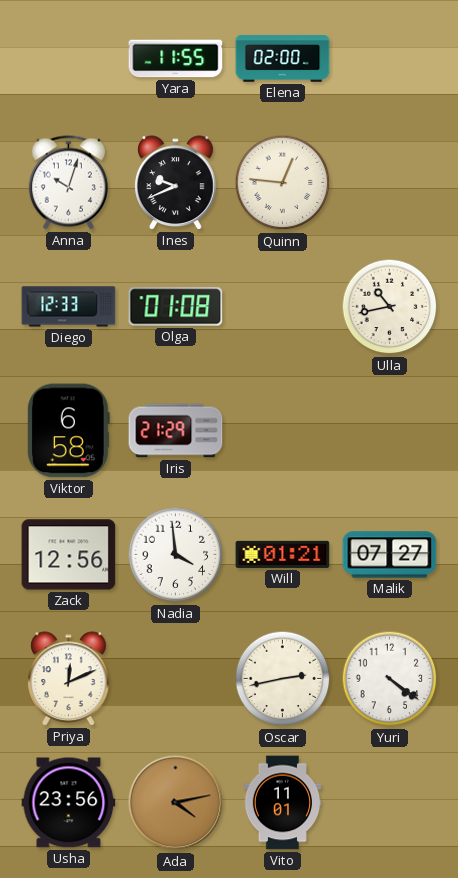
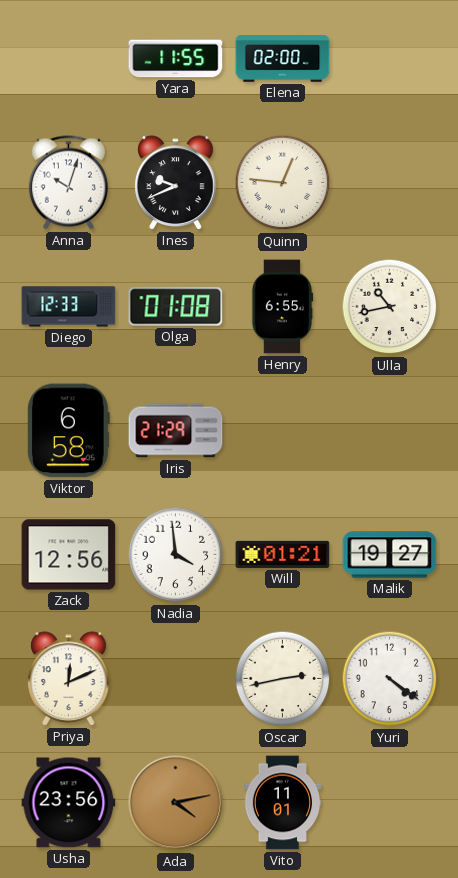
Henry: none -> 6:55
Malik: 07:27 -> 19:27
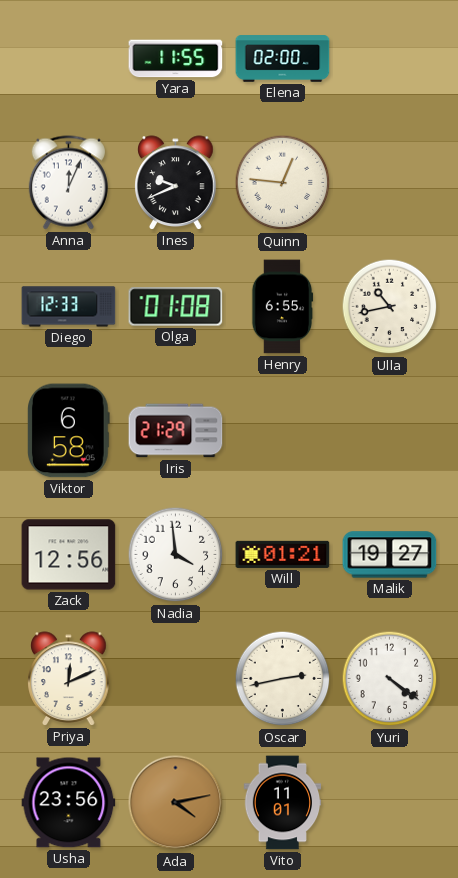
Anna: 10:03 -> 12:04
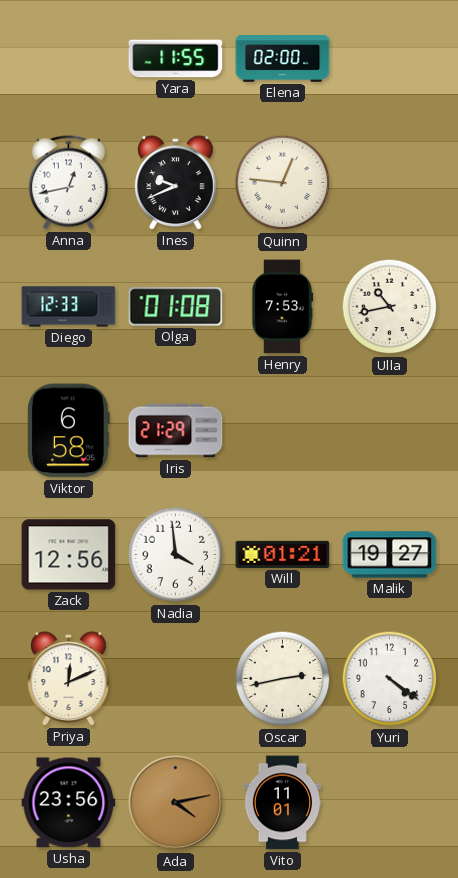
Anna: 12:04 -> 12:43
Henry: 6:55 -> 7:53
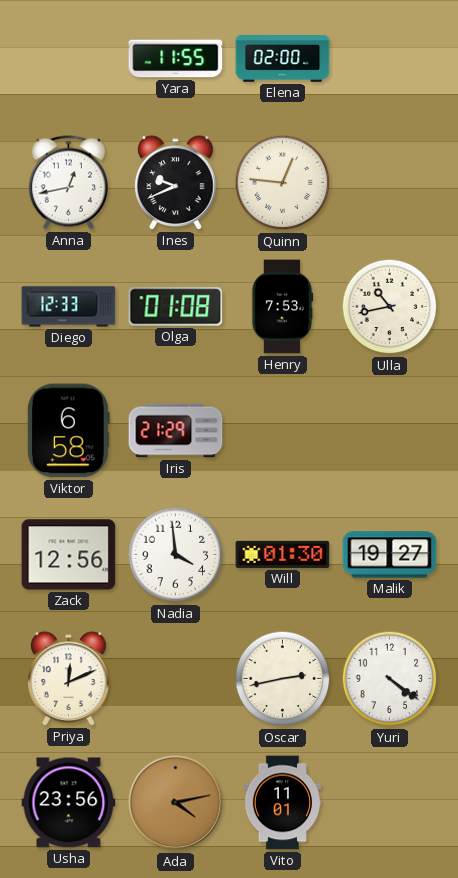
Will: 01:21 -> 01:30
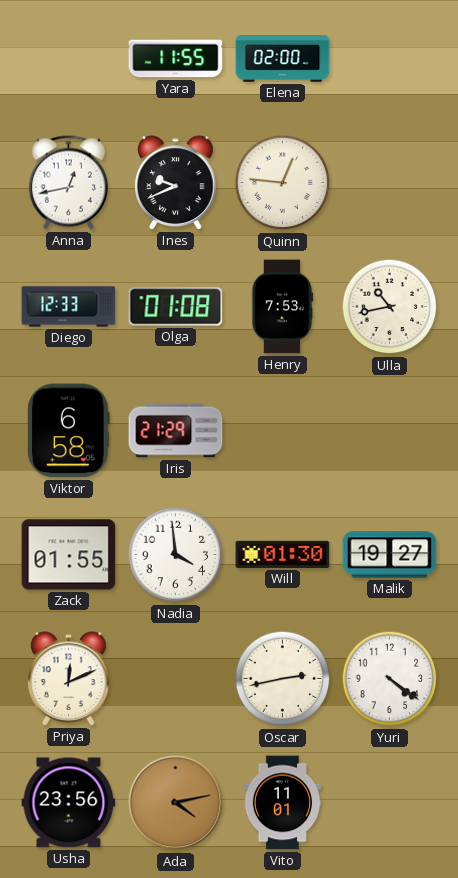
Zack: 12:56 -> 01:55
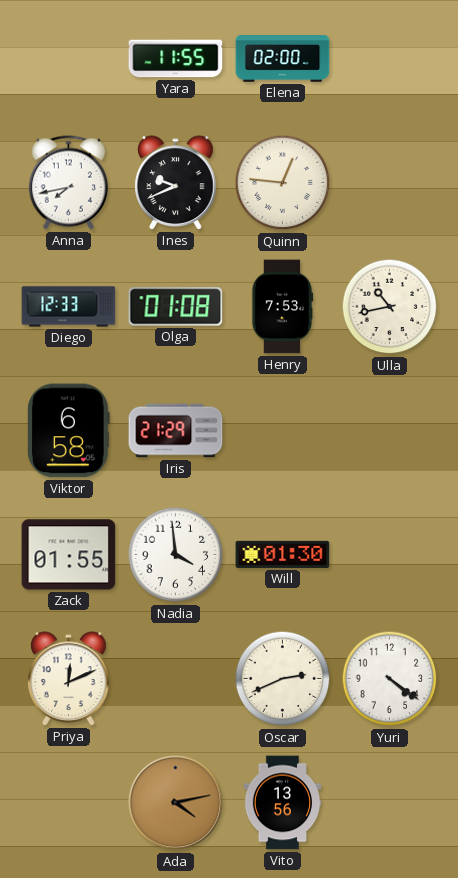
Anna: 12:43 -> 7:43
Malik: 19:27 -> none
Oscar: 2:43 -> 2:41
Usha: 23:56 -> none
Vito: 11:01 -> 13:56
